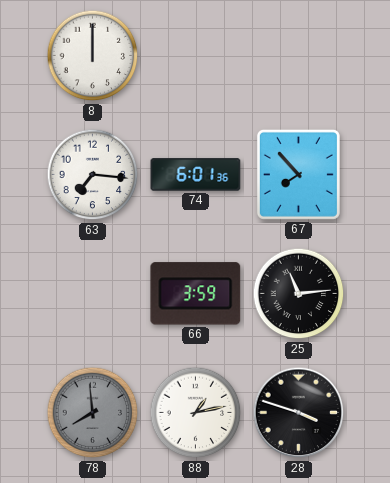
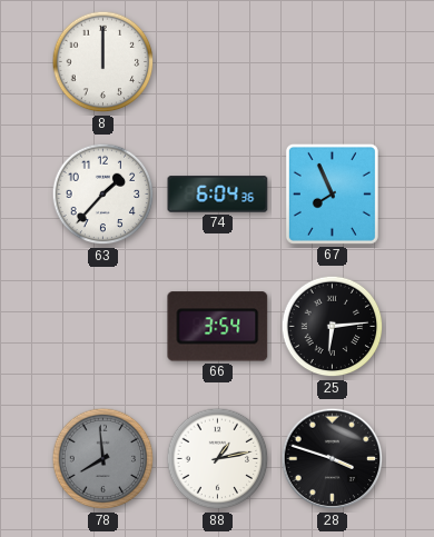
63: 7:16 -> 1:37
74: 6:01 -> 6:04
67: 7:53 -> 7:56
66: 3:59 -> 3:54
25: 11:14 -> 6:14
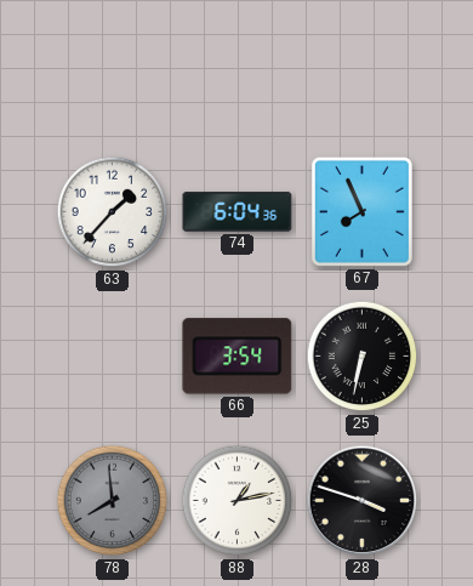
8: 12:00 -> none
25: 6:14 -> 6:32
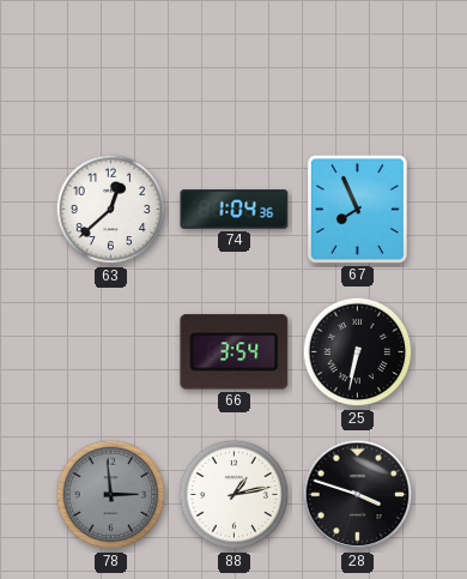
63: 1:37 -> 12:38
74: 6:04 -> 1:04
78: 7:59 -> 2:59
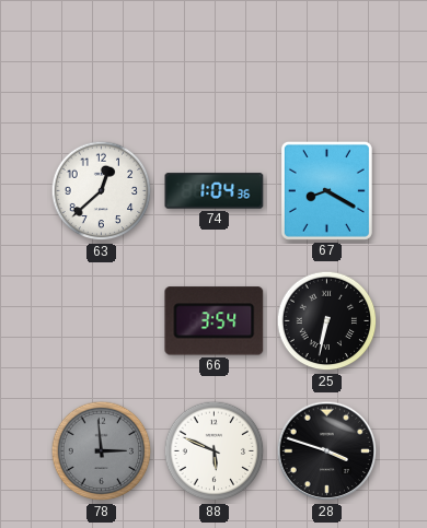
67: 7:56 -> 8:20
88: 1:13 -> 5:49
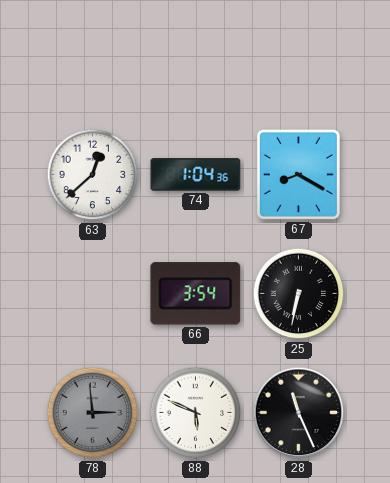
28: 3:48 -> 11:26
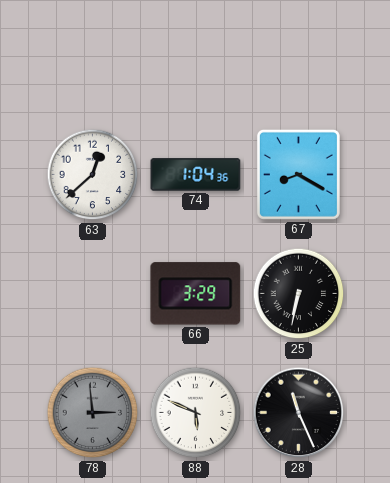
66: 3:54 -> 3:29
